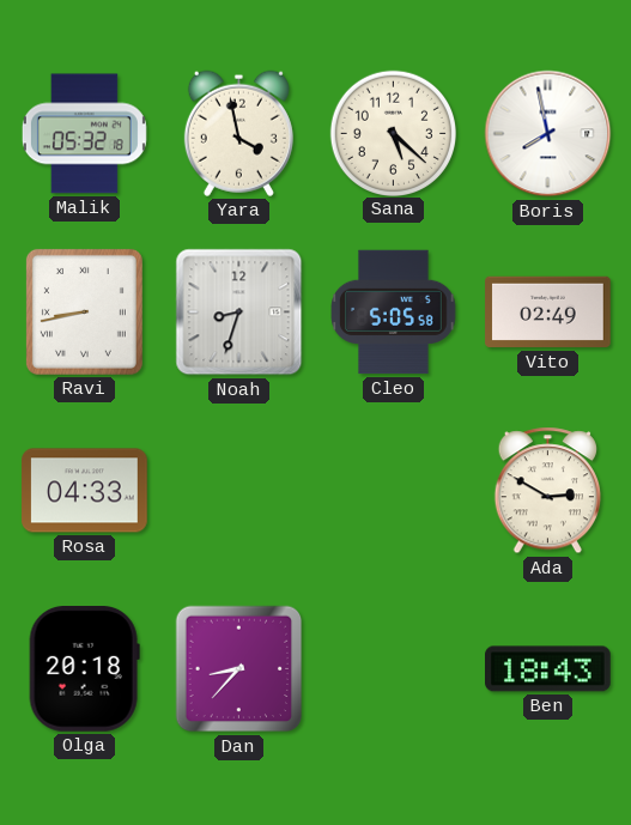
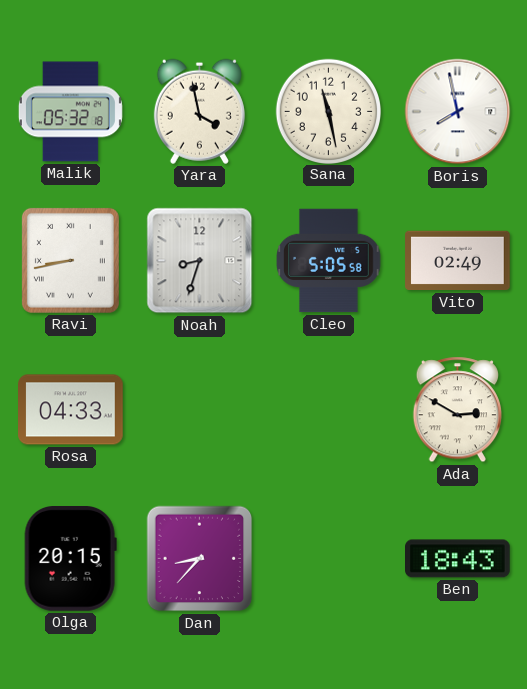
Sana: 5:22 -> 11:28
Olga: 20:18 -> 20:15
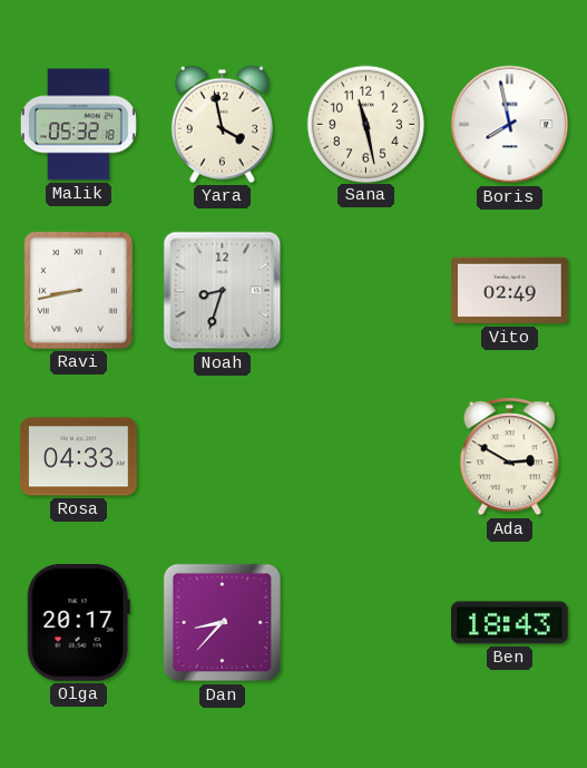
Cleo: 5:05 -> none
Olga: 20:15 -> 20:17
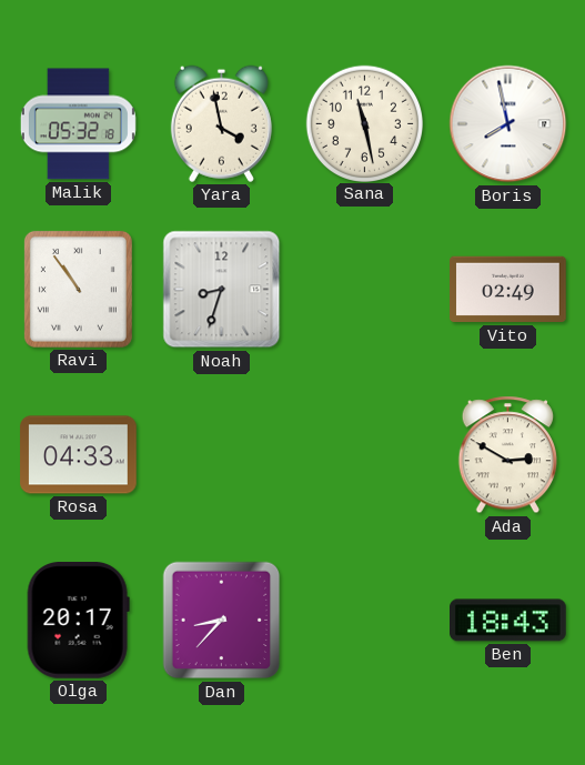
Ravi: 8:43 -> 10:54
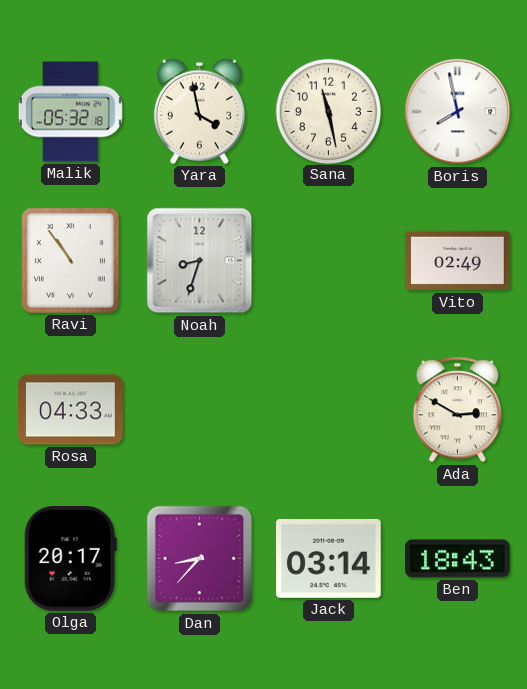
Jack: none -> 03:14
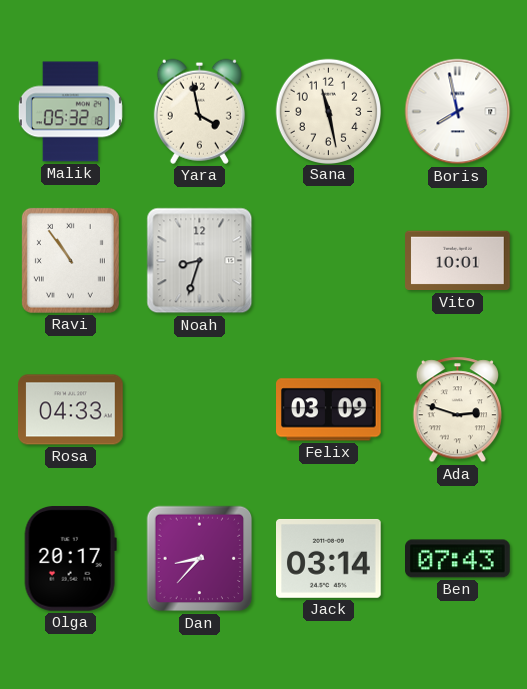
Vito: 02:49 -> 10:01
Felix: none -> 03:09
Ada: 2:50 -> 2:48
Ben: 18:43 -> 07:43
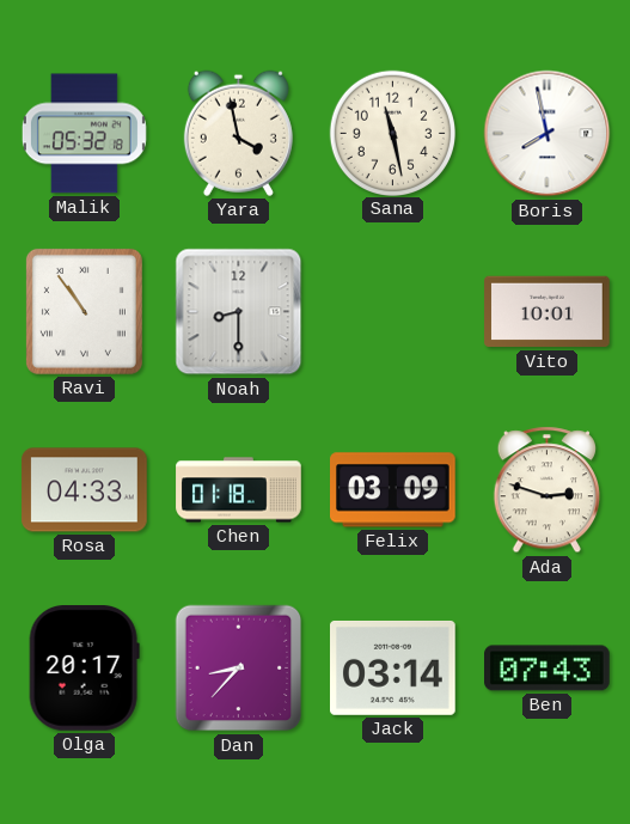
Noah: 8:33 -> 8:30
Chen: none -> 01:18
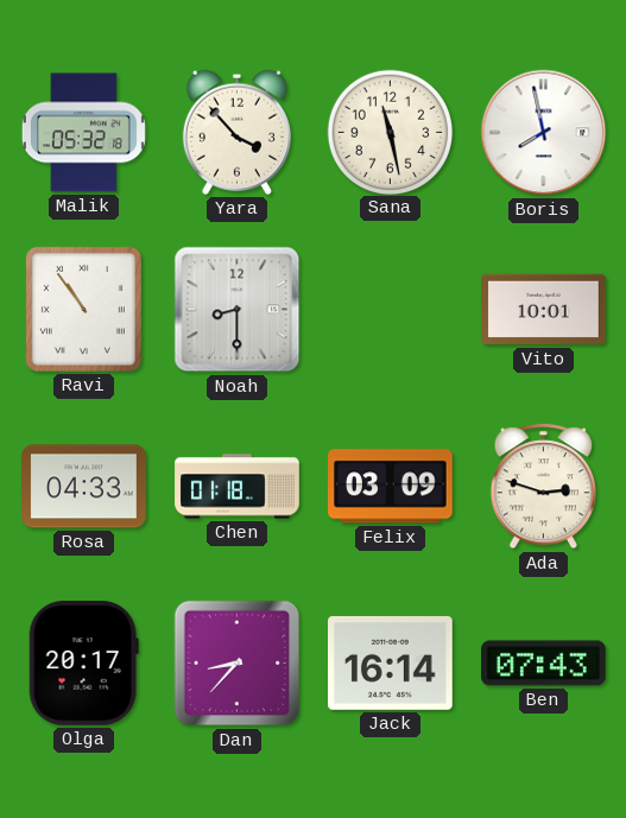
Yara: 3:58 -> 3:53
Jack: 03:14 -> 16:14
